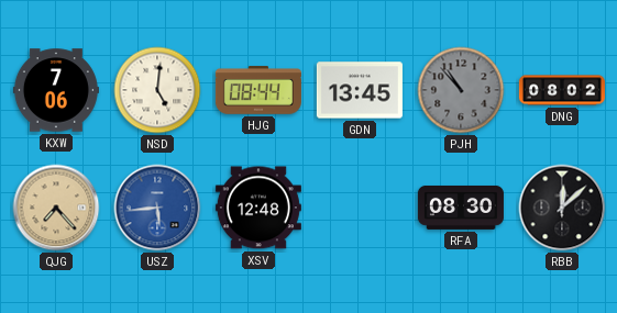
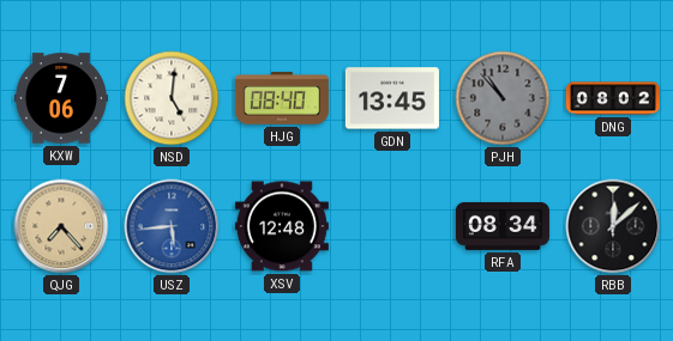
HJG: 08:44 -> 08:40
RFA: 08:30 -> 08:34
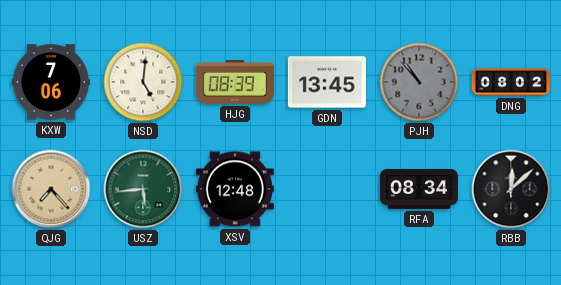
HJG: 08:40 -> 08:39
USZ dial: blue -> green
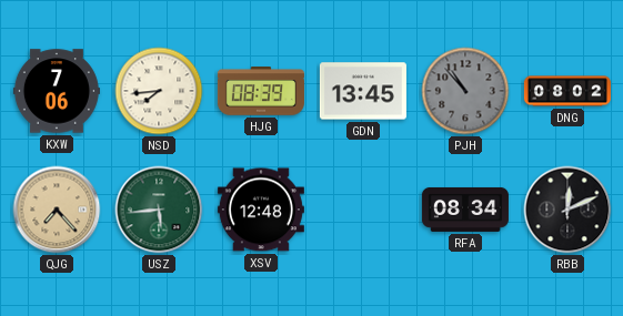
NSD: 5:01 -> 7:44
RBB: 12:08 -> 12:11
